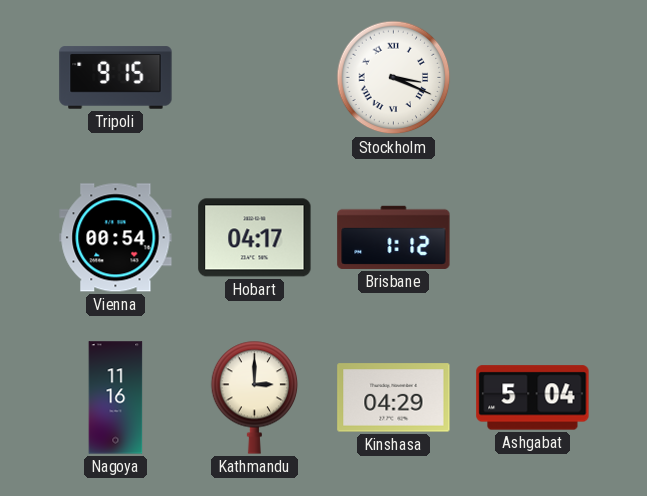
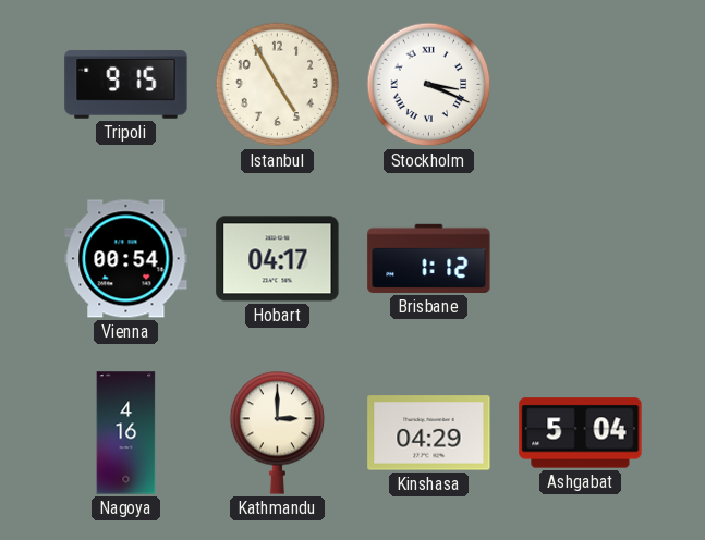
Istanbul: none -> 4:55
Nagoya: 11:16 -> 4:16
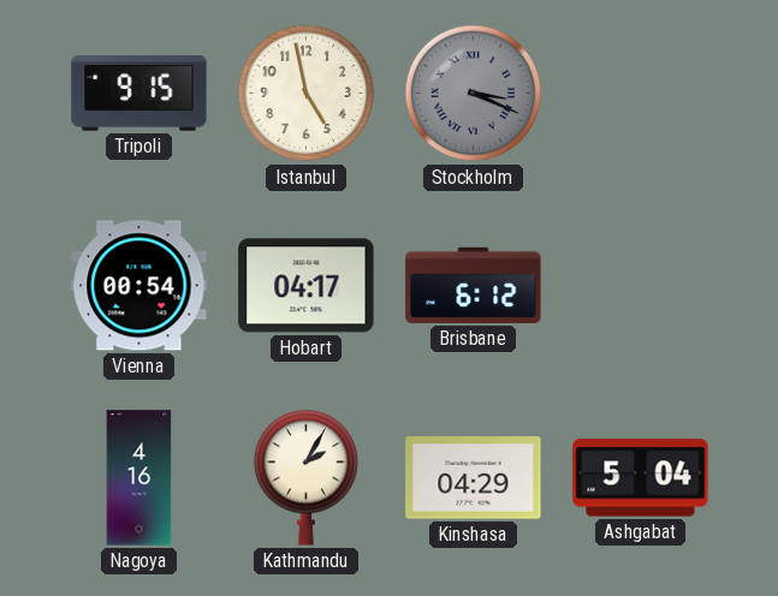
Istanbul: 4:55 -> 4:58
Stockholm dial: white -> grey
Brisbane: 1:12 -> 6:12
Kathmandu: 3:00 -> 2:05
